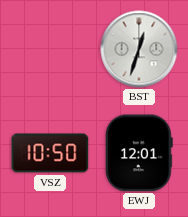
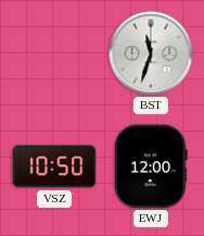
BST: 12:33 -> 11:33
EWJ: 12:01 -> 12:00
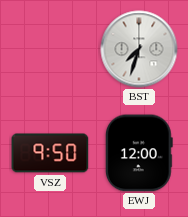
BST: 11:33 -> 7:33
VSZ: 10:50 -> 9:50
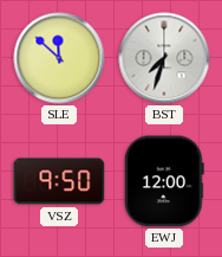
SLE: none -> 11:52
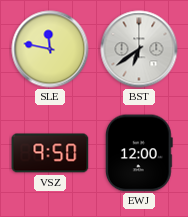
SLE: 11:52 -> 11:47
BST: 7:33 -> 6:39
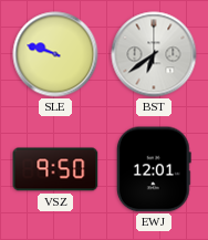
SLE: 11:47 -> 9:48
EWJ: 12:00 -> 12:01
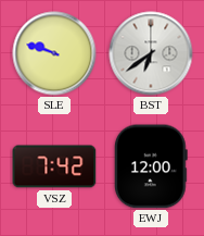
VSZ: 9:50 -> 7:42
EWJ: 12:01 -> 12:00
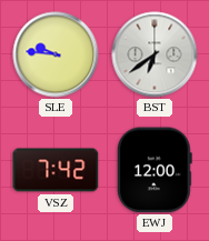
SLE: 9:48 -> 9:46
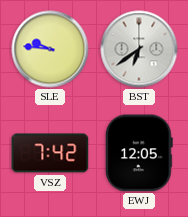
EWJ: 12:00 -> 12:05
